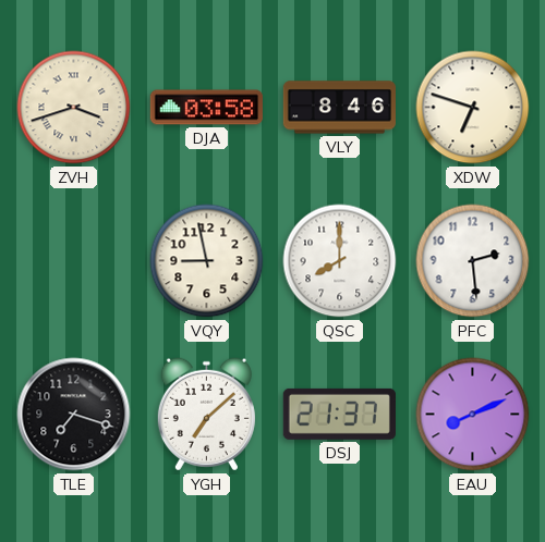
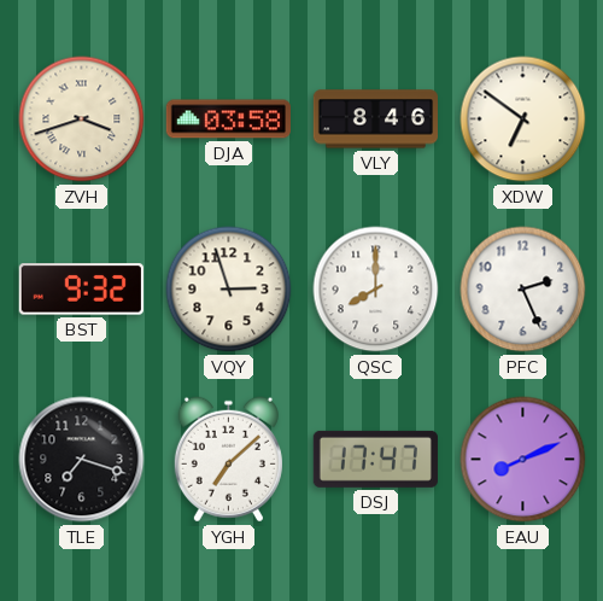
XDW: 6:48 -> 6:51
BST: none -> 9:32
VQY: 8:58 -> 2:57
PFC: 2:29 -> 2:26
DSJ: 21:37 -> 17:47
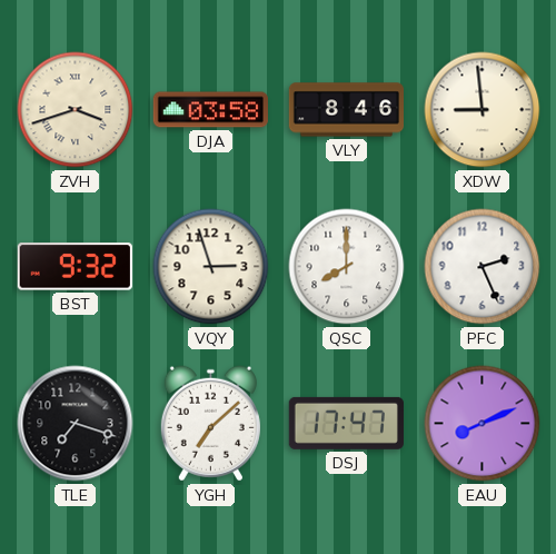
XDW: 6:51 -> 8:59
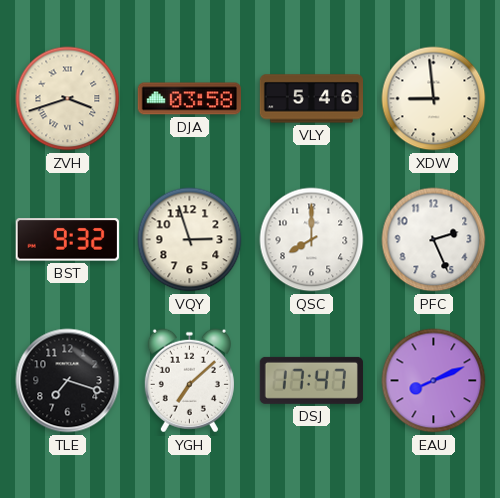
VLY: 8:46 -> 5:46
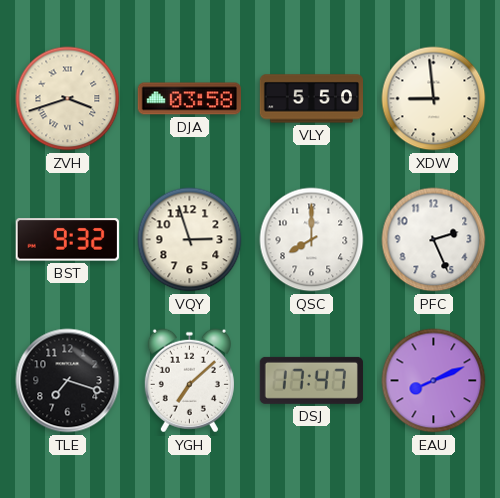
VLY: 5:46 -> 5:50
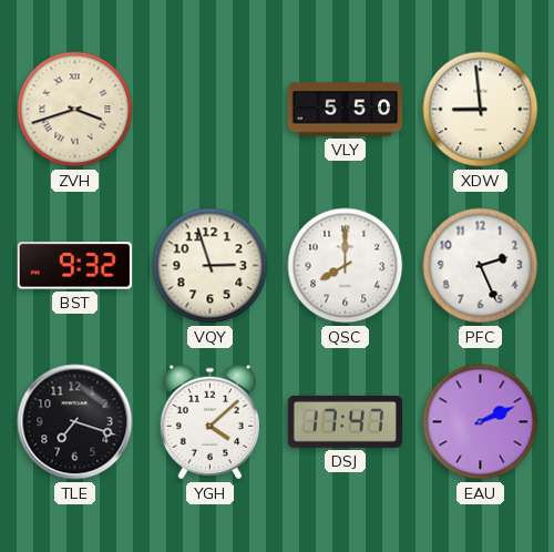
DJA: 03:58 -> none
YGH: 7:08 -> 4:08
EAU: 8:11 -> 2:11
